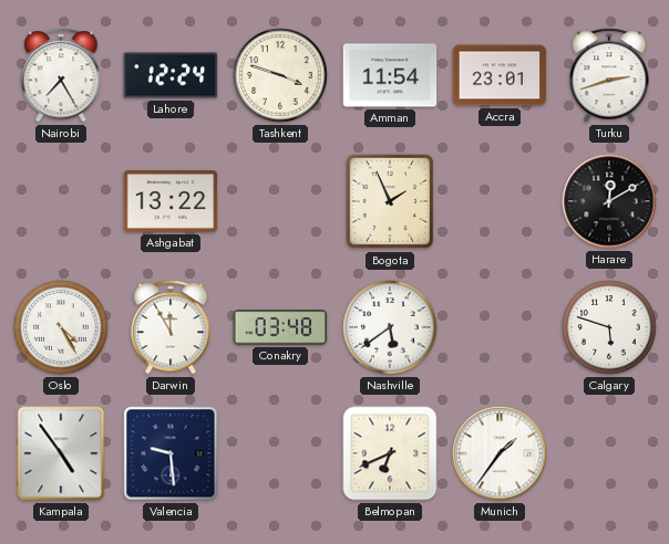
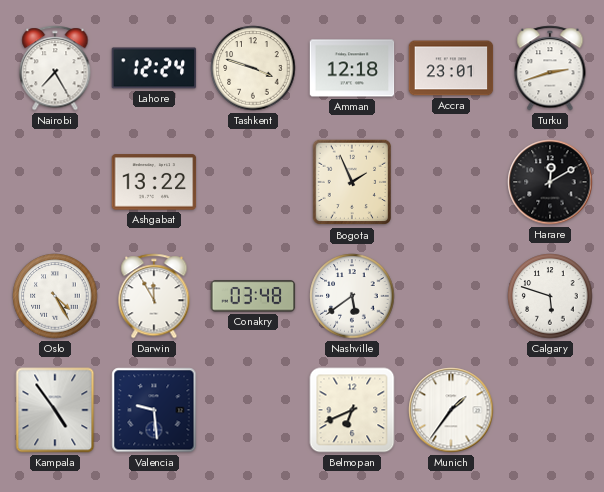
Amman: 11:54 -> 12:18
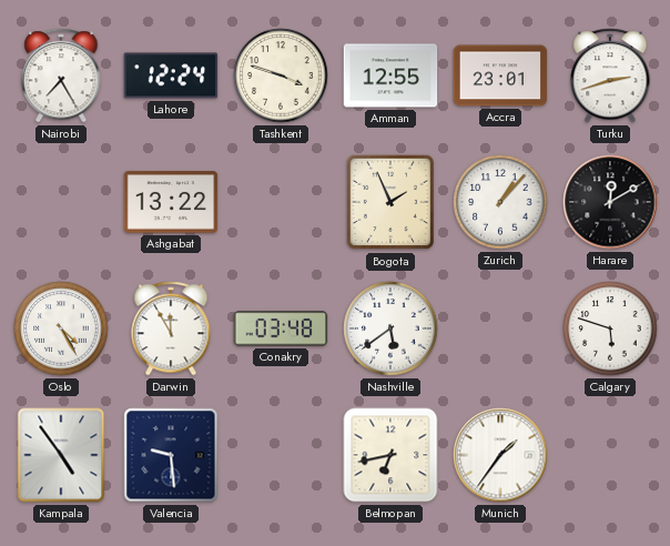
Amman: 12:18 -> 12:55
Zurich: none -> 1:07
Belmopan: 6:41 -> 6:43
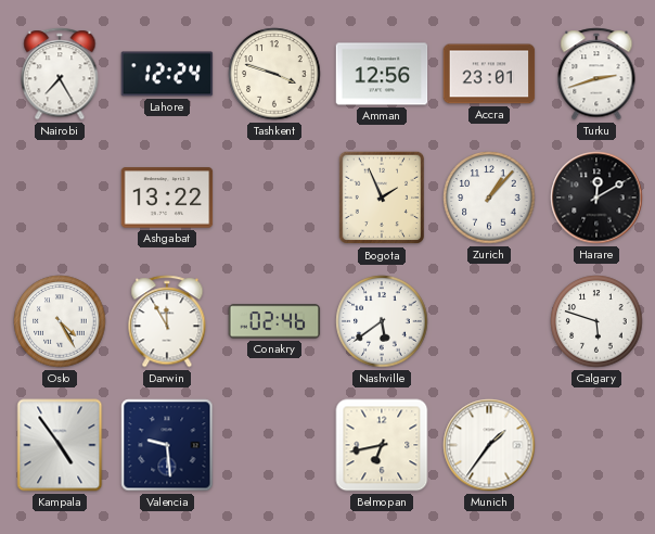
Amman: 12:55 -> 12:56
Conakry: 03:48 -> 02:46
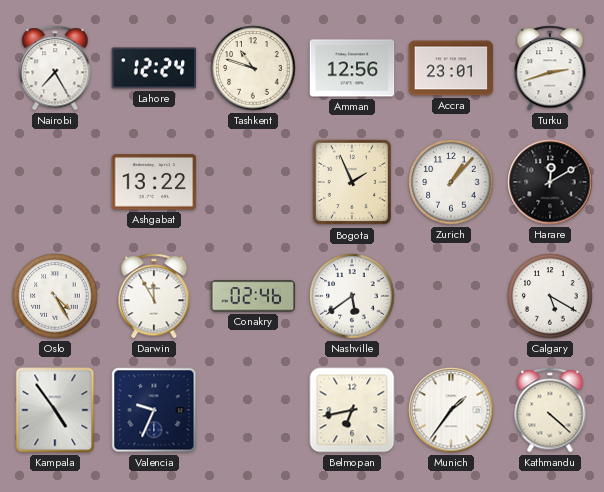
Tashkent: 3:48 -> 10:48
Calgary: 5:48 -> 5:20
Valencia: 9:29 -> 9:34
Kathmandu: none -> 4:22
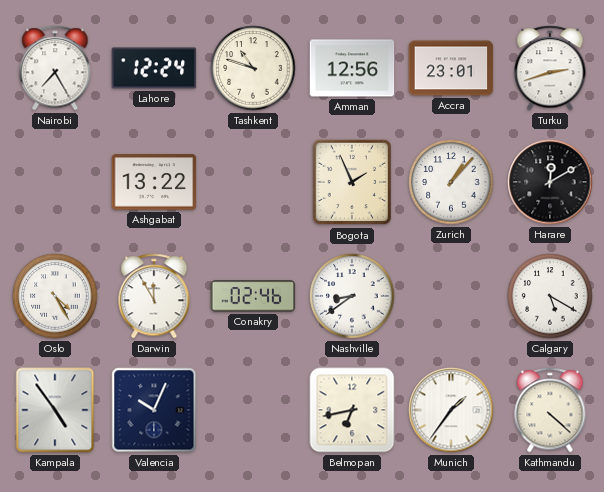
Nashville: 5:39 -> 8:39
Valencia: 9:34 -> 10:04
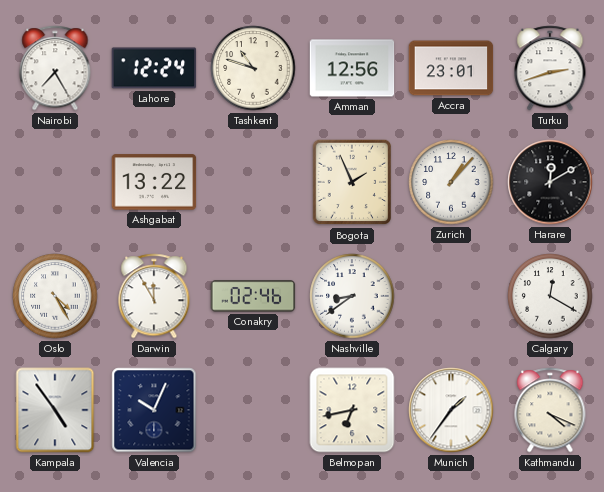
Calgary: 5:20 -> 12:20
Kathmandu: 4:22 -> 4:19
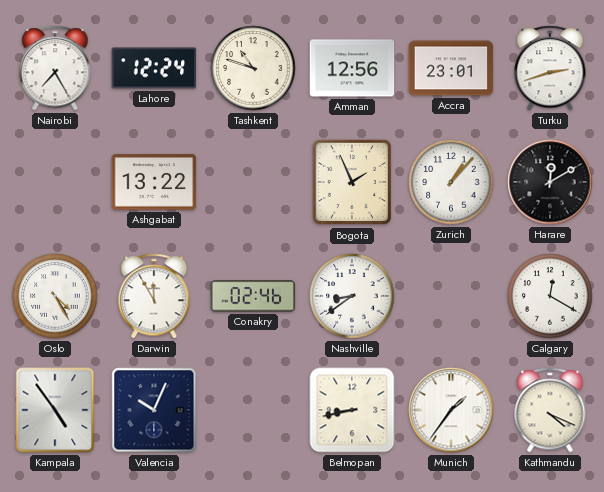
Belmopan: 6:43 -> 8:43
